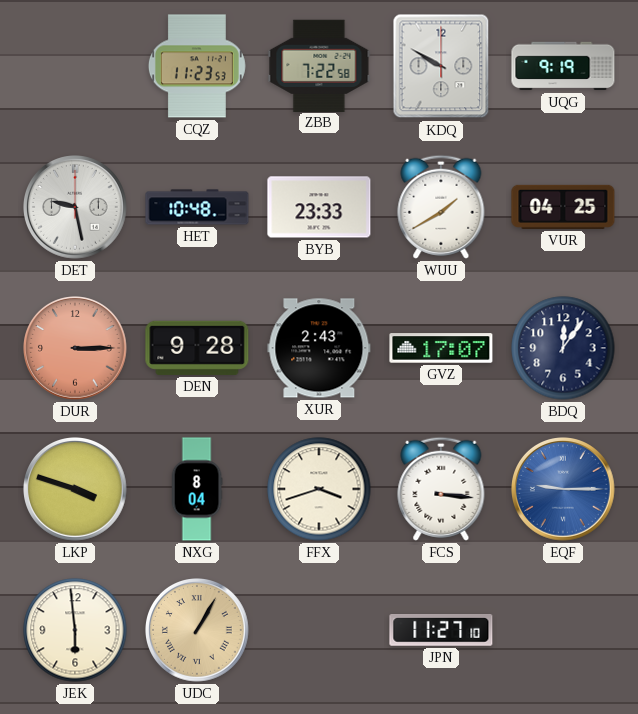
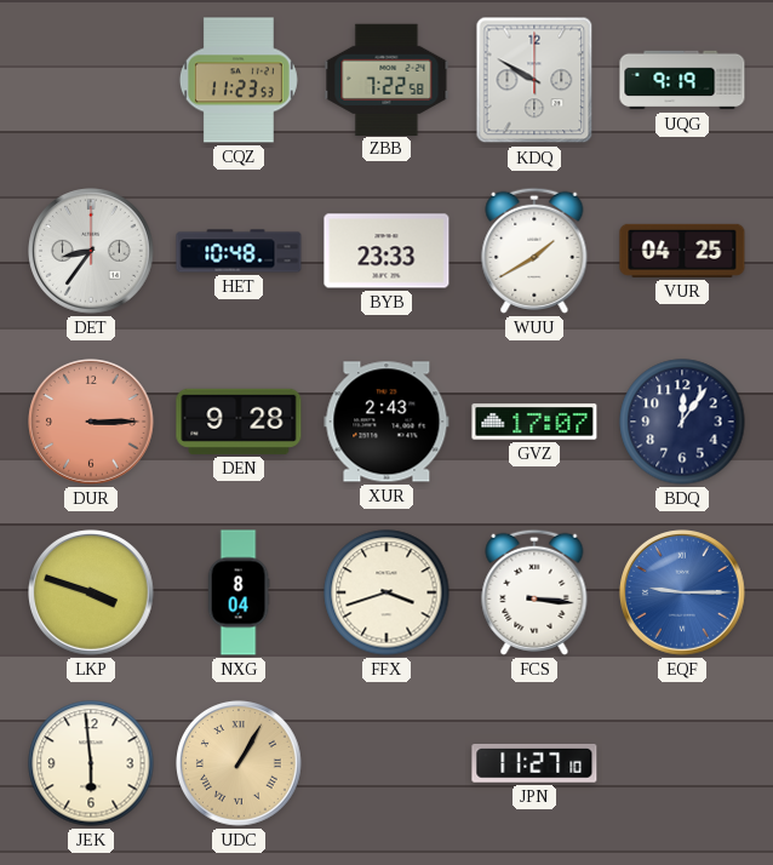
DET: 9:28 -> 8:36
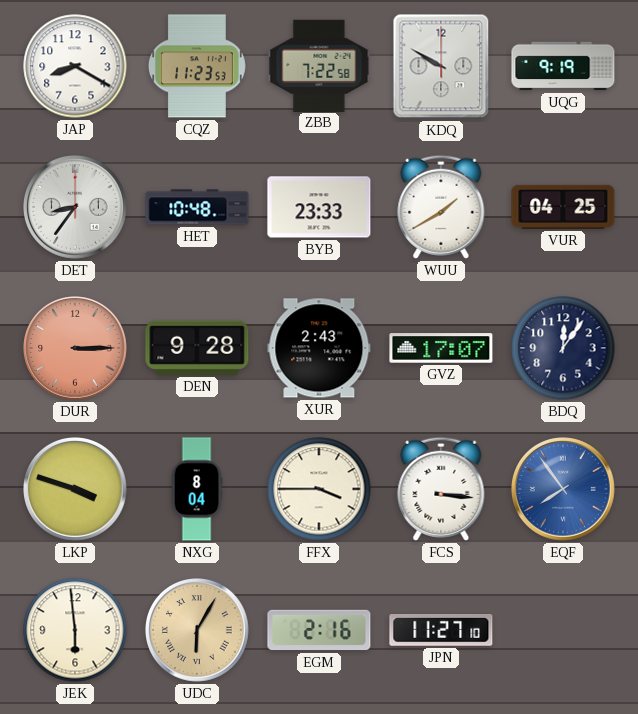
JAP: none -> 8:20
FFX: 3:42 -> 3:45
EQF: 9:15 -> 7:54
UDC: 1:05 -> 6:05
EGM: none -> 2:16
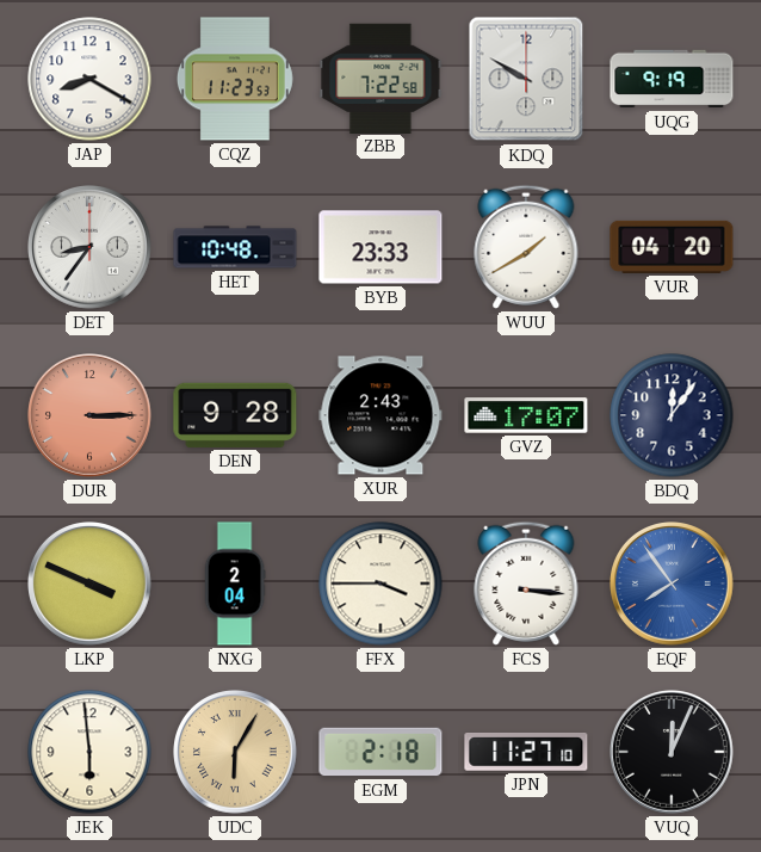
VUR: 04:25 -> 04:20
LKP: 3:48 -> 3:49
NXG: 8:04 -> 2:04
EGM: 2:16 -> 2:18
VUQ: none -> 12:04
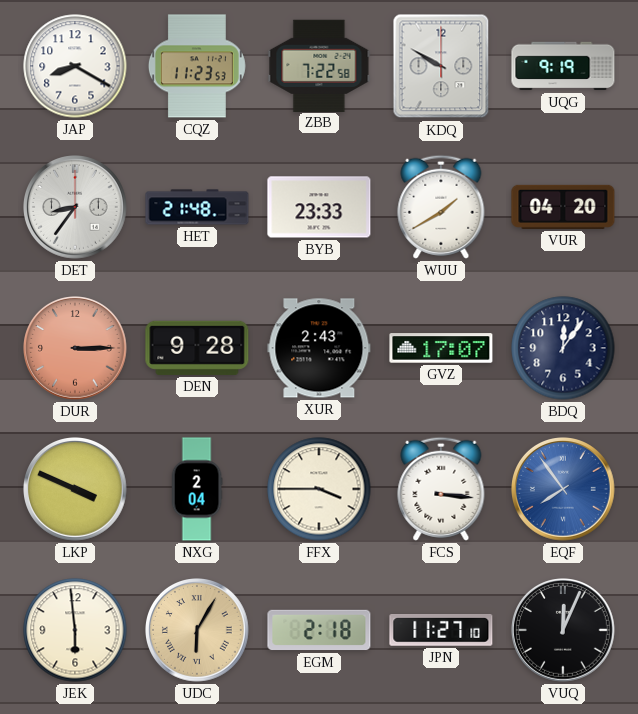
HET: 10:48 -> 21:48
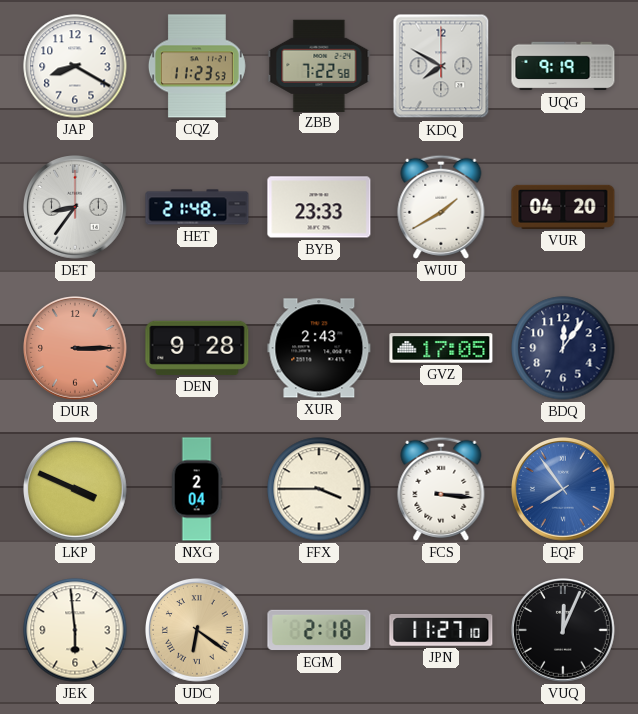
KDQ: 9:50 -> 7:50
GVZ: 17:07 -> 17:05
UDC: 6:05 -> 6:21
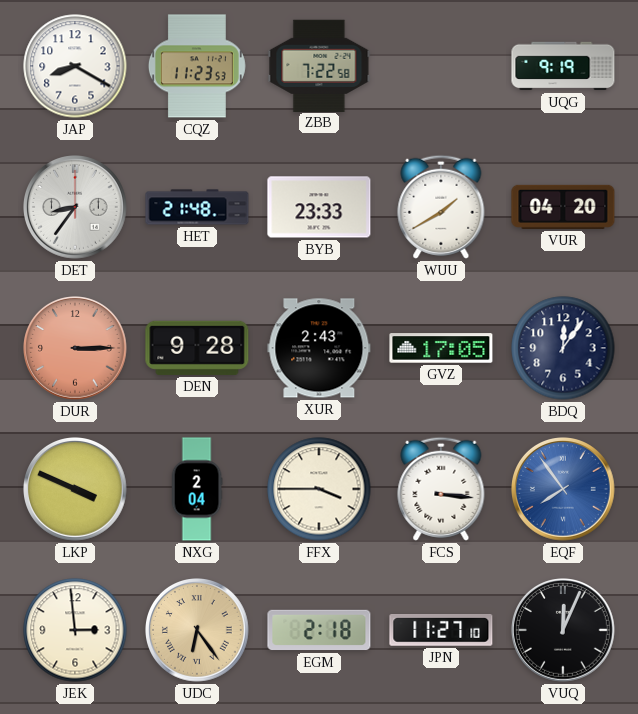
KDQ: 7:50 -> none
JEK: 5:59 -> 2:59
UDC: 6:21 -> 6:24
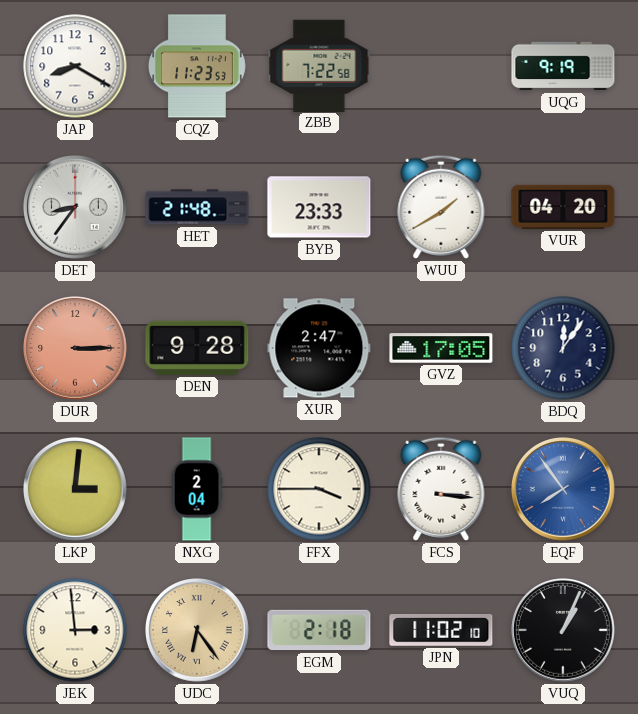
XUR: 2:43 -> 2:47
LKP: 3:49 -> 3:01
JPN: 11:27 -> 11:02
VUQ: 12:04 -> 1:04
